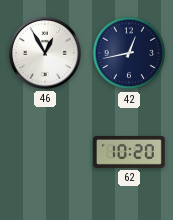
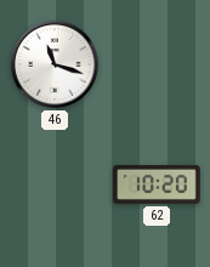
46: 12:55 -> 11:18
42: 12:43 -> none
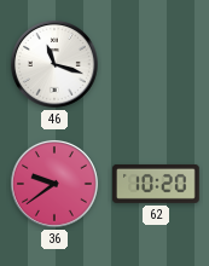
36: none -> 9:39
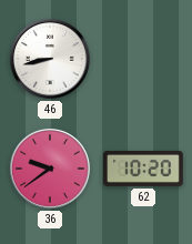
46: 11:18 -> 8:43
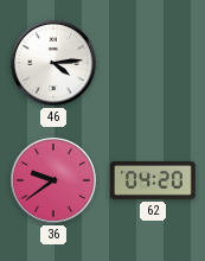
46: 8:43 -> 4:14
62: 10:20 -> 04:20
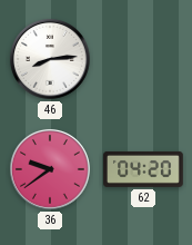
46: 4:14 -> 8:14
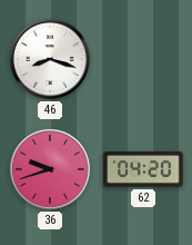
46: 8:14 -> 8:18
36: 9:39 -> 9:42
